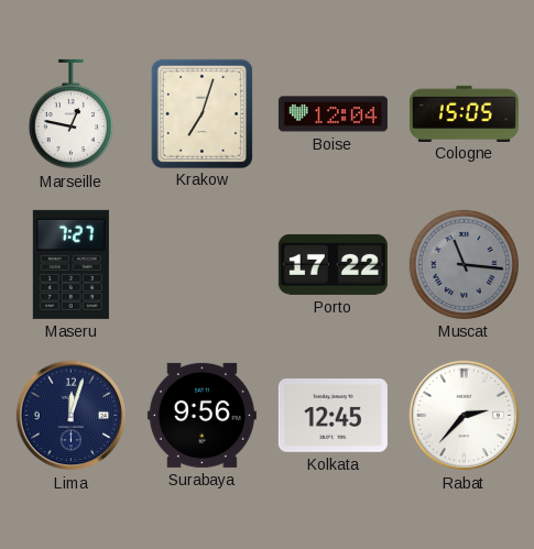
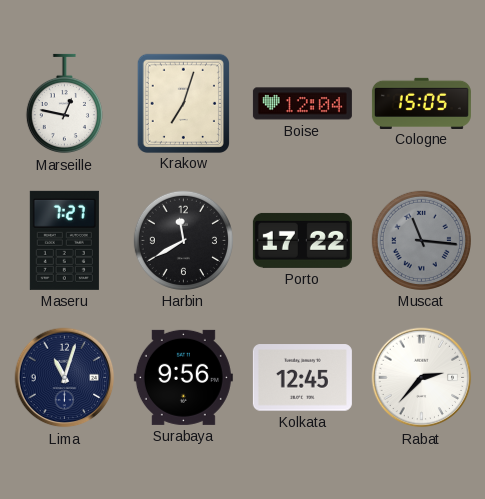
Harbin: none -> 11:40
Lima: 12:03 -> 11:03
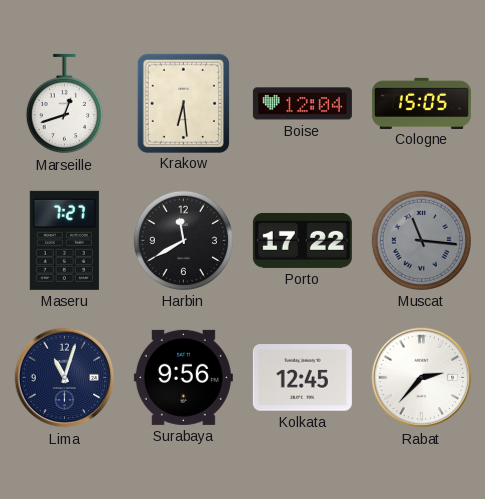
Marseille: 12:47 -> 12:42
Krakow: 7:03 -> 6:29
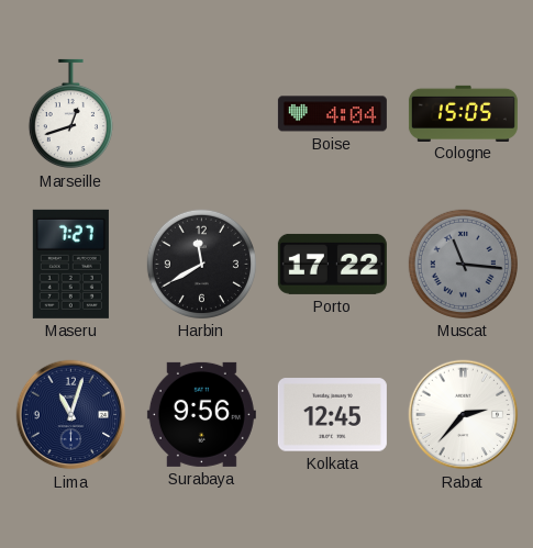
Krakow: 6:29 -> none
Boise: 12:04 -> 4:04
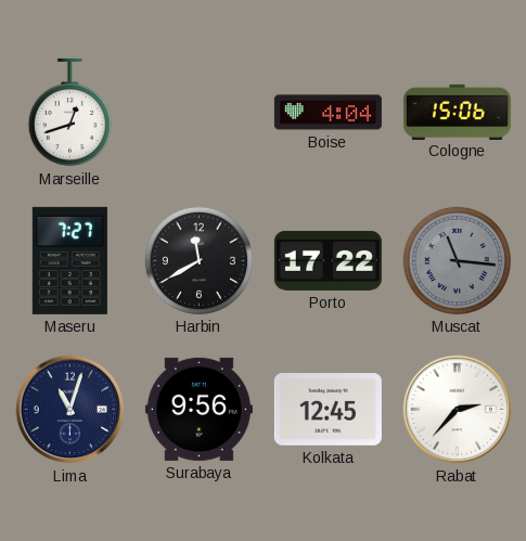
Cologne: 15:05 -> 15:06
